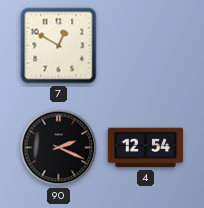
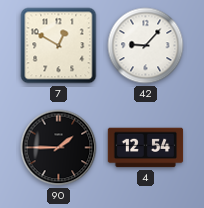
42: none -> 9:07
90: 2:19 -> 1:45
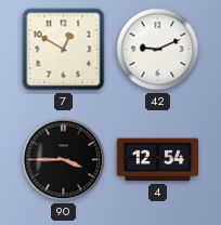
42: 9:07 -> 9:11
90: 1:45 -> 3:45
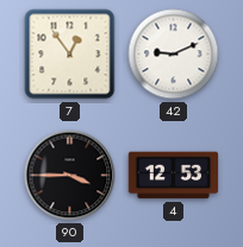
7: 12:50 -> 12:54
4: 12:54 -> 12:53
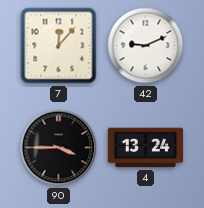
7: 12:54 -> 12:07
4: 12:53 -> 13:24
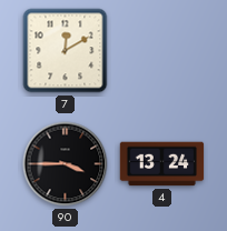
7: 12:07 -> 12:10
42: 9:11 -> none
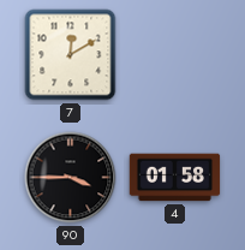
4: 13:24 -> 01:58
